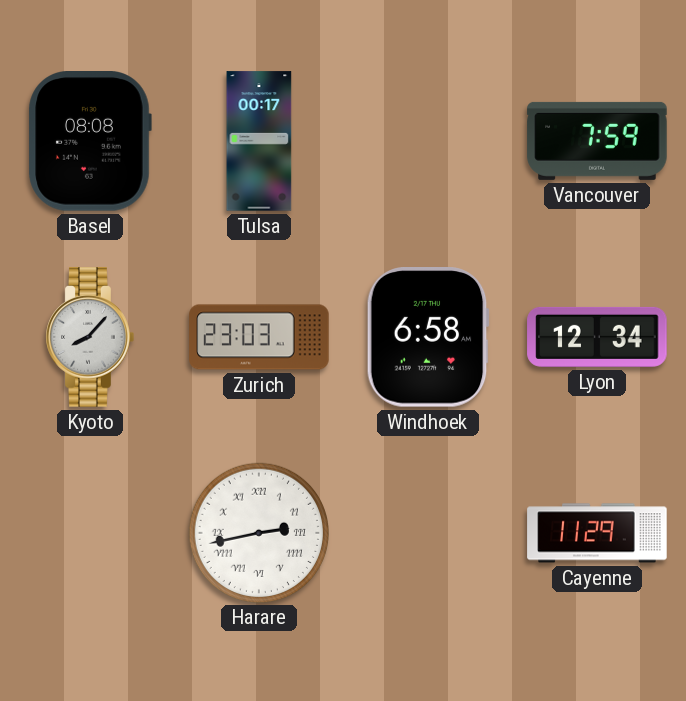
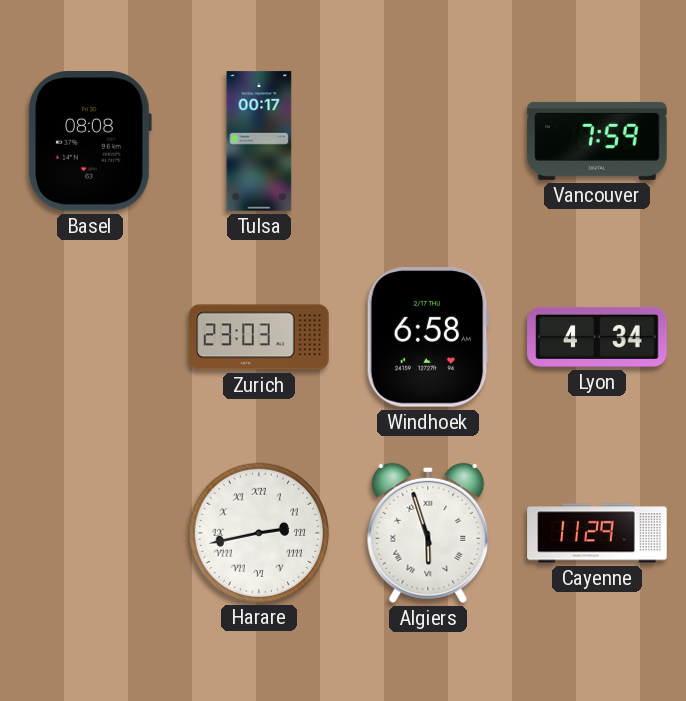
Kyoto: 8:07 -> none
Lyon: 12:34 -> 4:34
Algiers: none -> 5:57
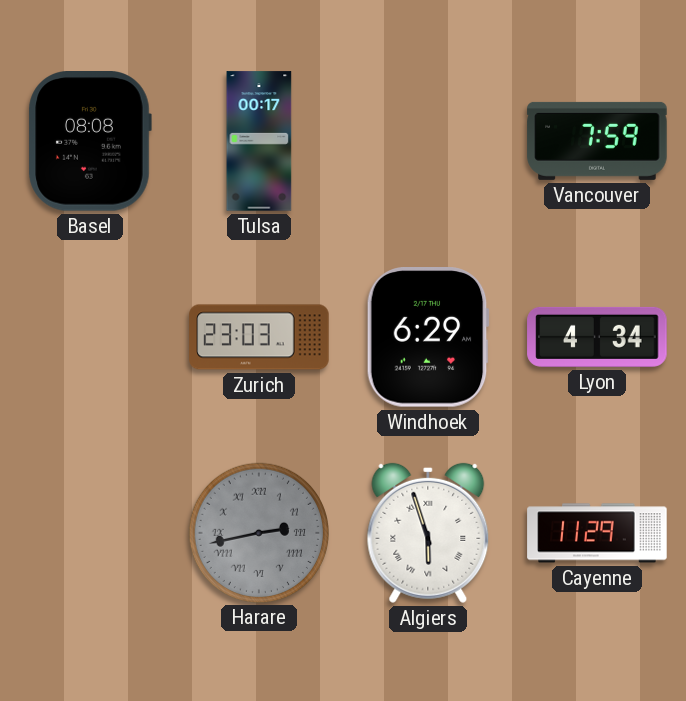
Windhoek: 6:58 -> 6:29
Harare dial: white -> grey
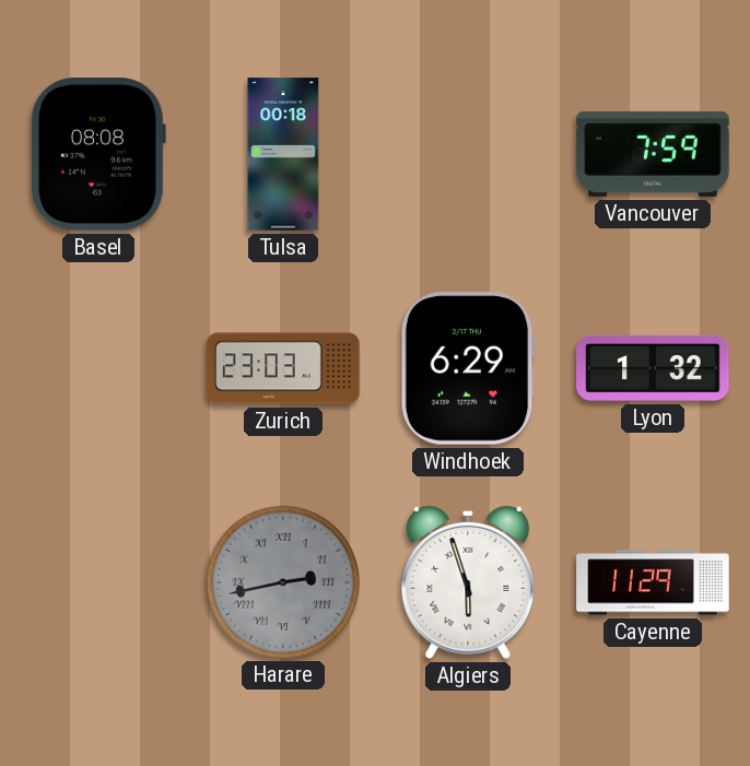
Tulsa: 00:17 -> 00:18
Lyon: 4:34 -> 1:32
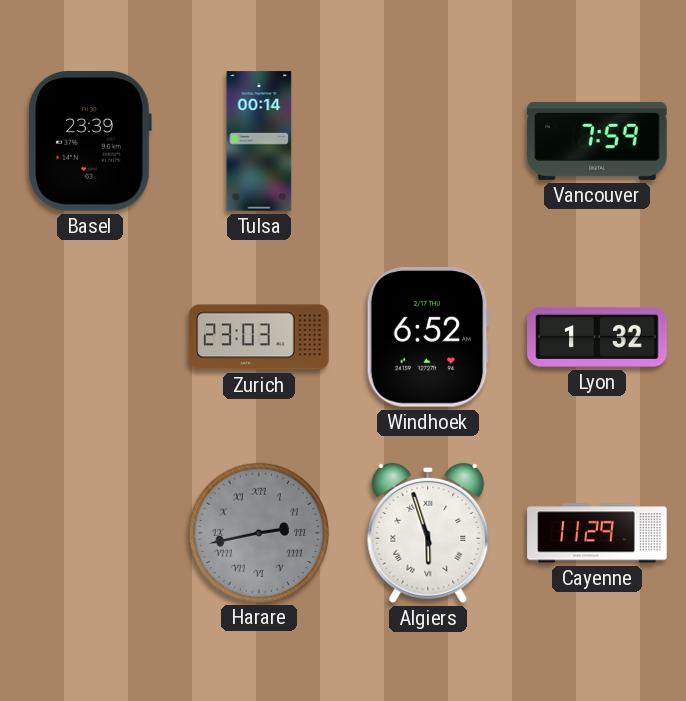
Basel: 08:08 -> 23:39
Tulsa: 00:18 -> 00:14
Windhoek: 6:29 -> 6:52
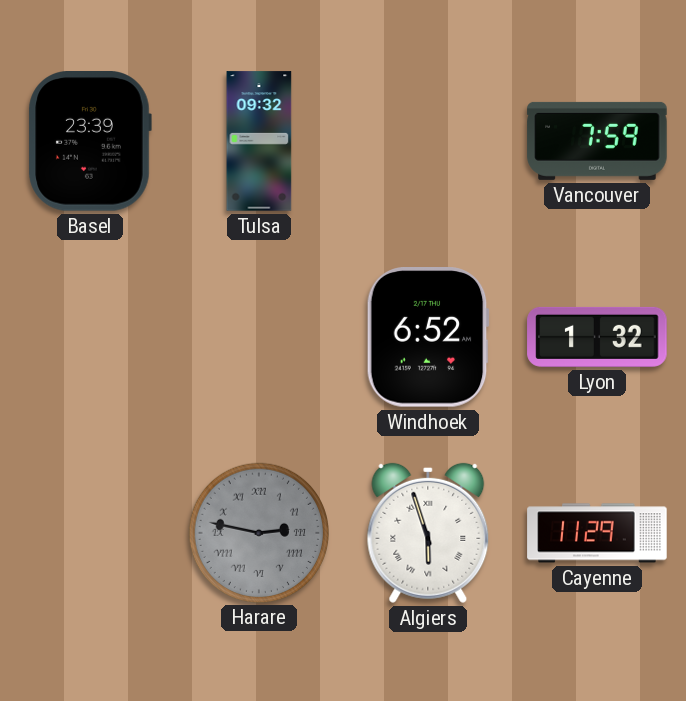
Tulsa: 00:14 -> 09:32
Zurich: 23:03 -> none
Harare: 2:43 -> 2:47
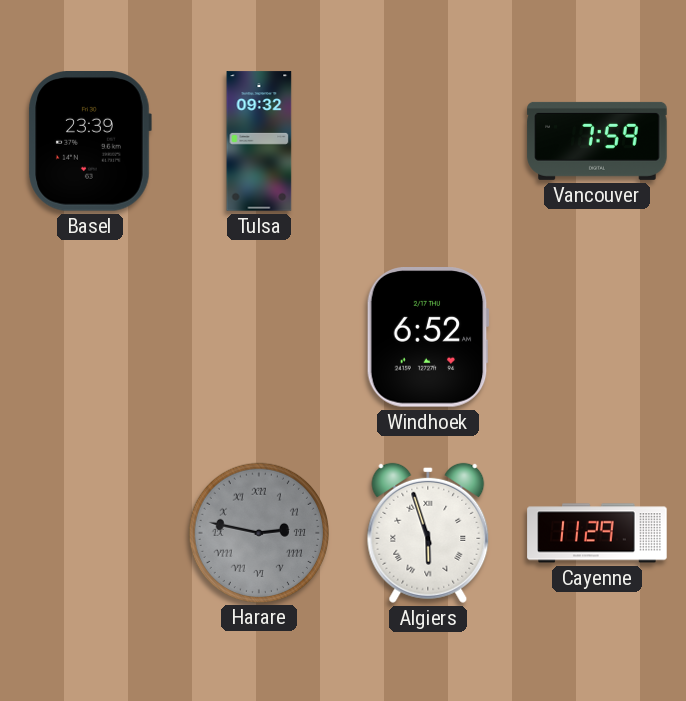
Lyon: 1:32 -> none
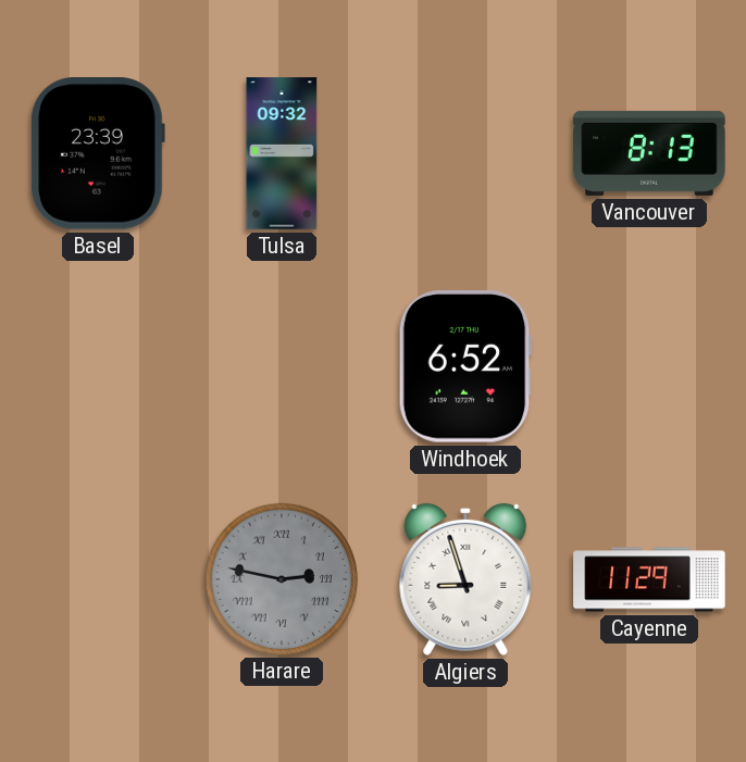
Vancouver: 7:59 -> 8:13
Algiers: 5:57 -> 8:57
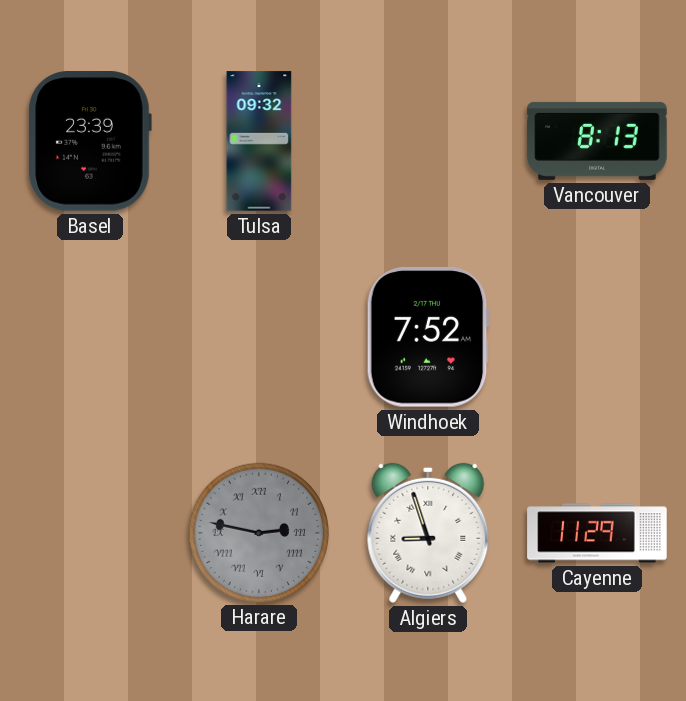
Windhoek: 6:52 -> 7:52
